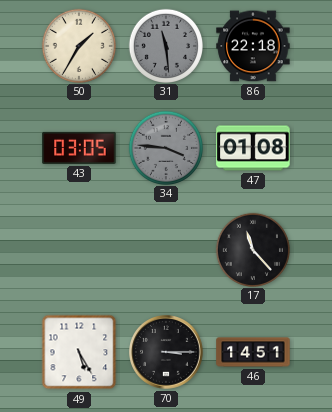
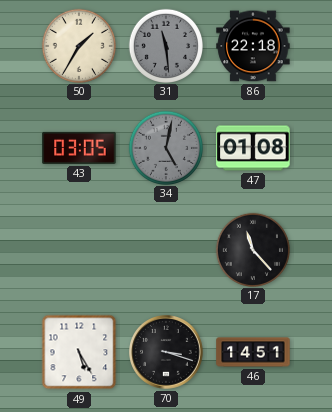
34: 3:46 -> 5:02
70: 3:15 -> 3:18
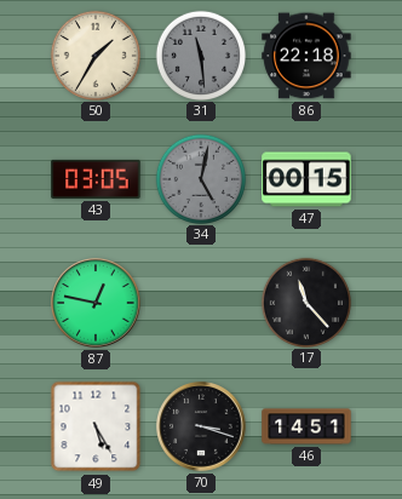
47: 01:08 -> 00:15
87: none -> 12:47
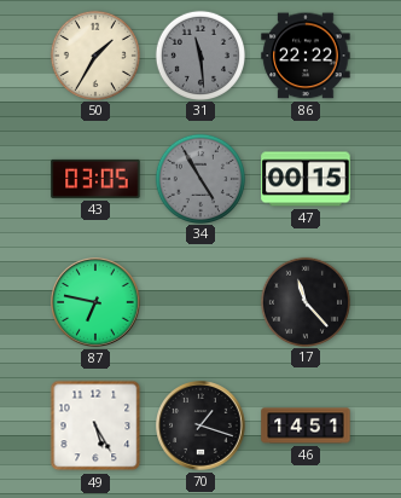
86: 22:18 -> 22:22
34: 5:02 -> 4:55
87: 12:47 -> 6:47
70: 3:18 -> 1:18
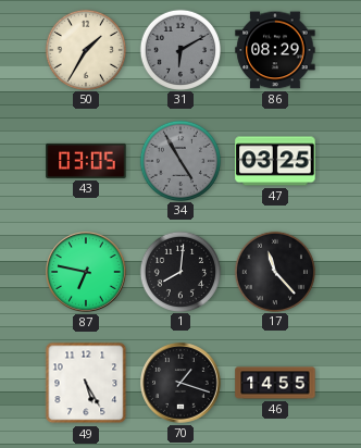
31: 11:29 -> 6:10
86: 22:22 -> 08:29
47: 00:15 -> 03:25
1: none -> 8:01
46: 14:51 -> 14:55
